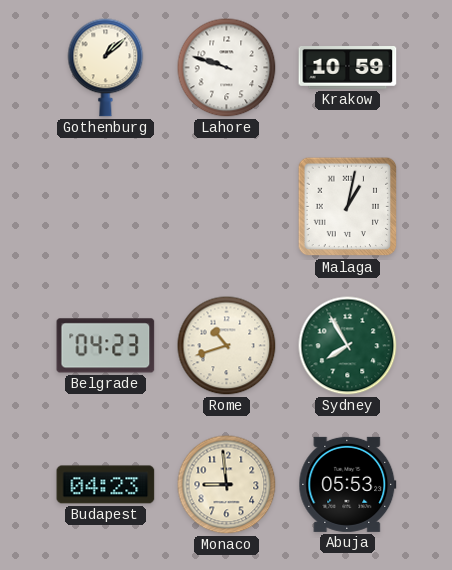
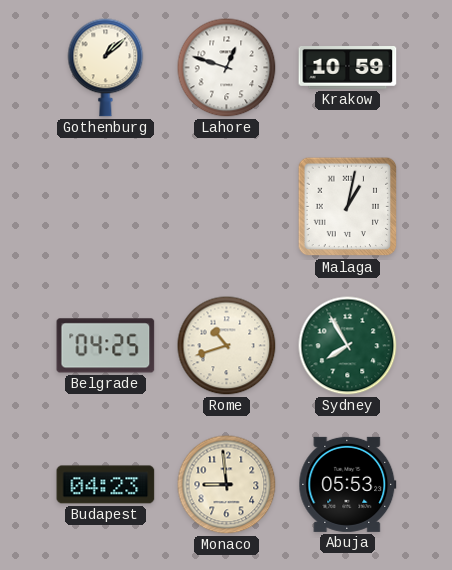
Lahore: 9:48 -> 12:48
Belgrade: 04:23 -> 04:25
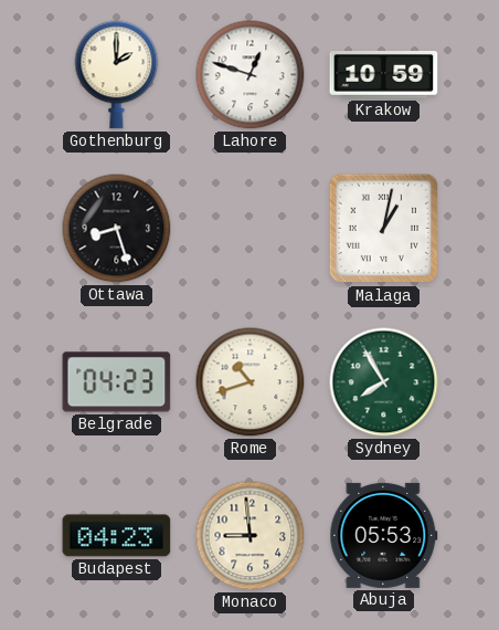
Gothenburg: 1:08 -> 2:00
Ottawa: none -> 8:27
Belgrade: 04:25 -> 04:23
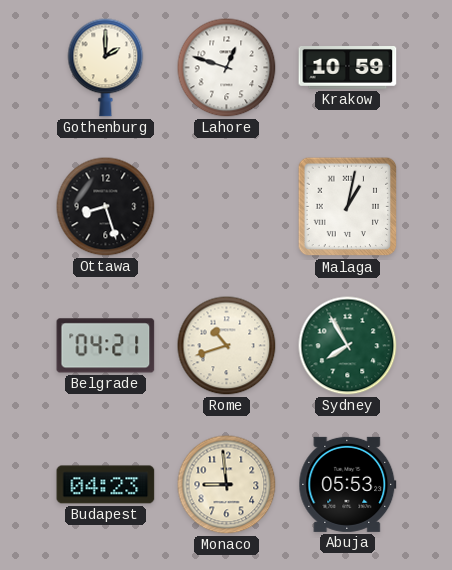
Belgrade: 04:23 -> 04:21
